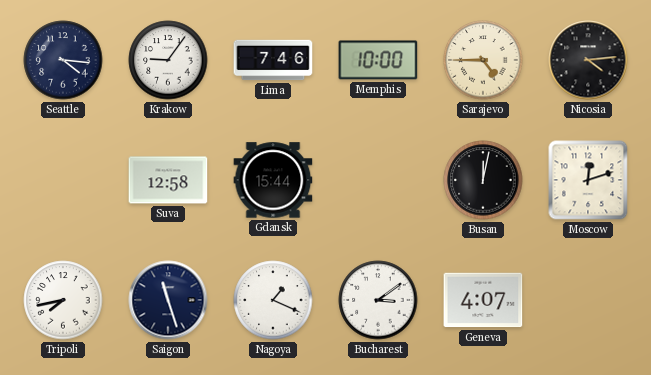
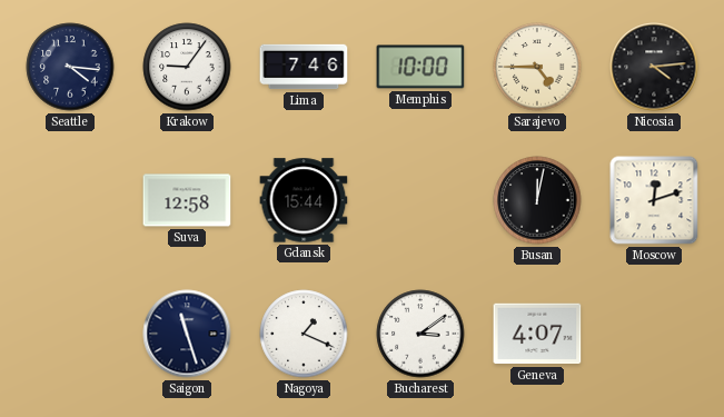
Tripoli: 7:43 -> none
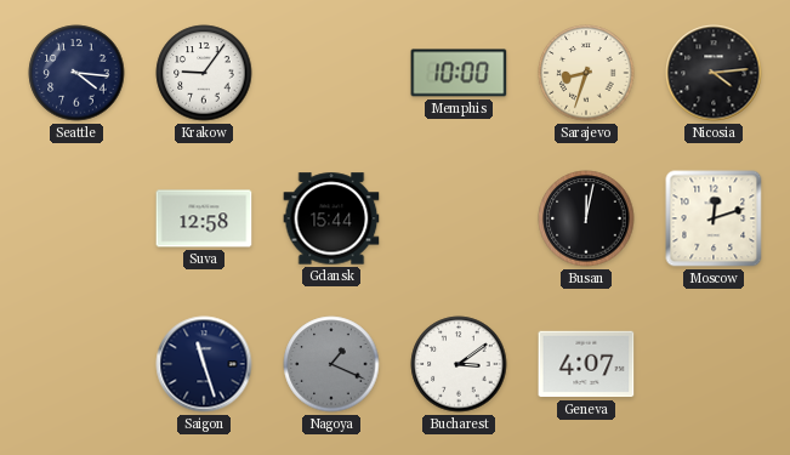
Lima: 7:46 -> none
Sarajevo: 4:45 -> 8:33
Nagoya dial: white -> grey
